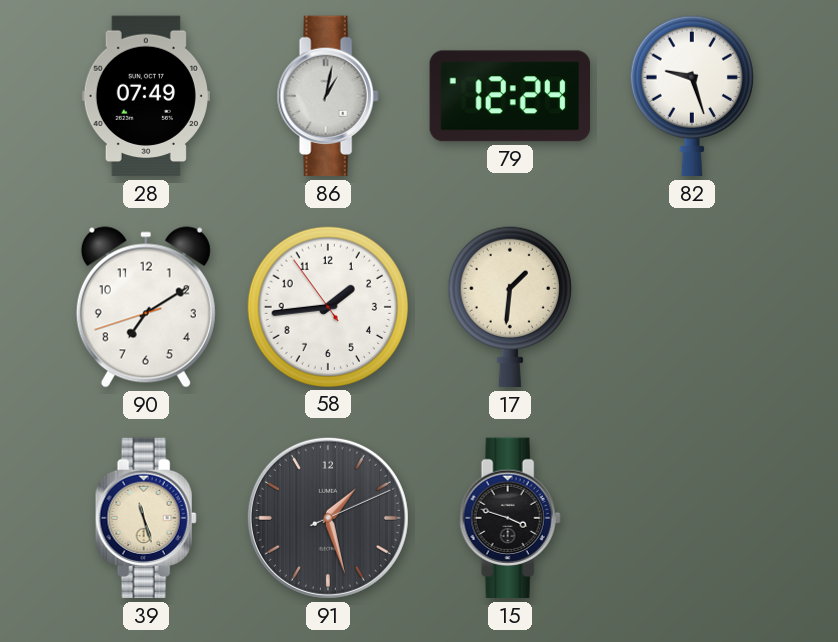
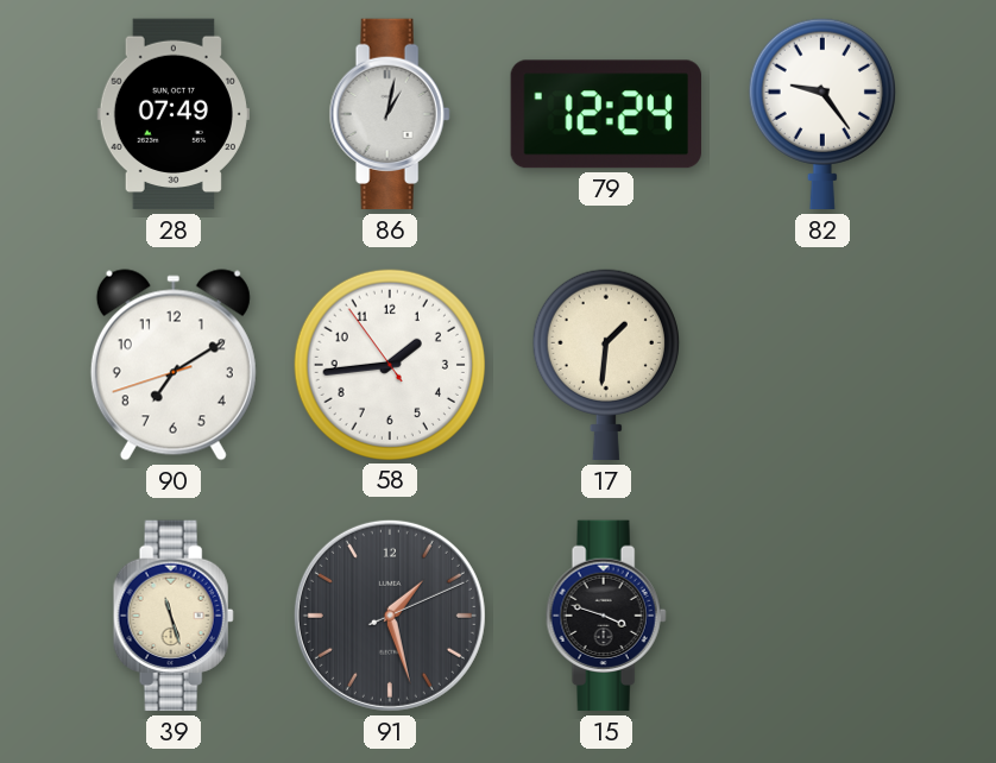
82: 9:27 -> 9:24
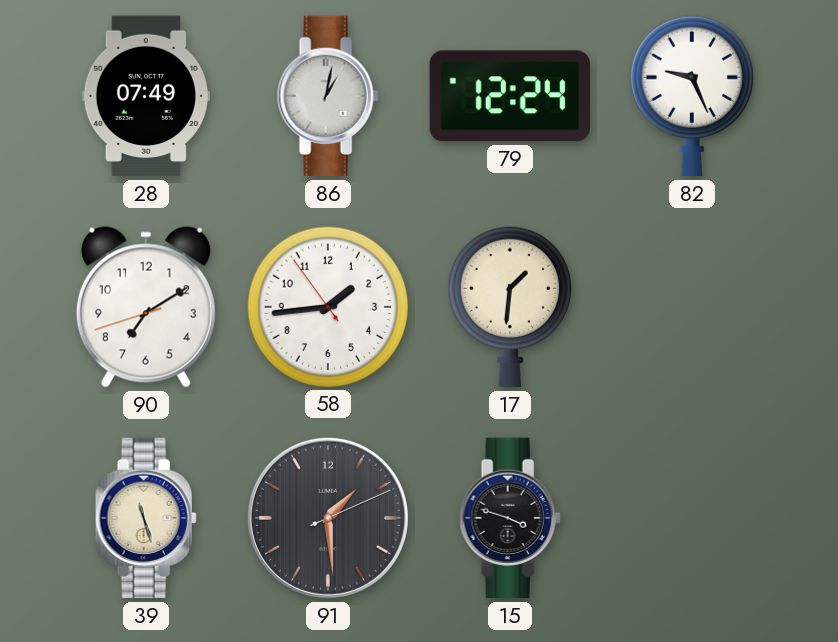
82: 9:24 -> 9:26
91: 1:27 -> 1:29
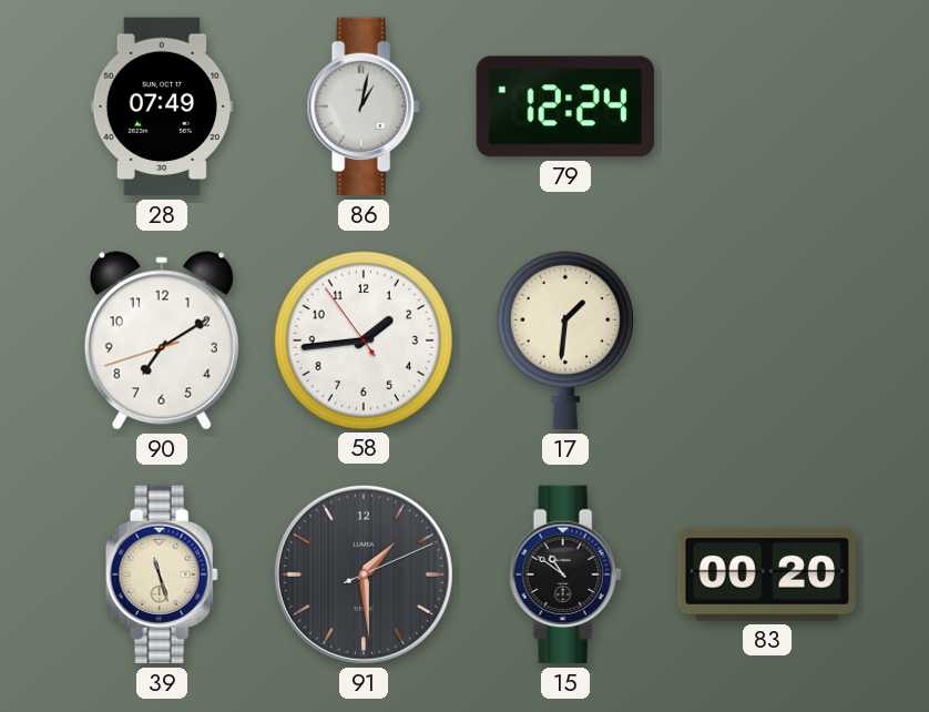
82: 9:26 -> none
15: 3:48 -> 10:51
83: none -> 00:20
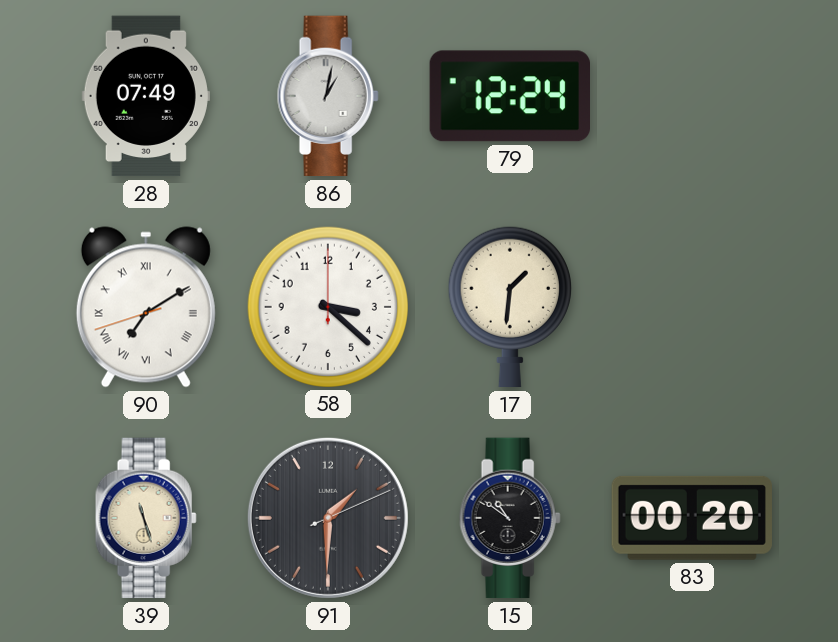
90 numerals: Arabic -> Roman
58: 1:43 -> 3:22
91: 1:29 -> 1:30
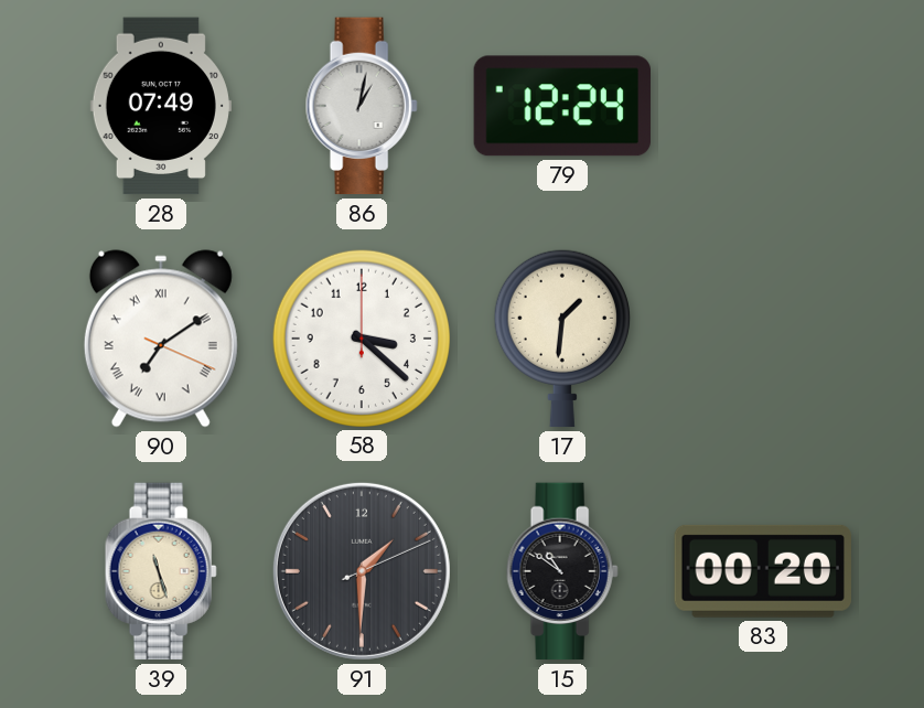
90: 7:09:42 -> 7:09:19
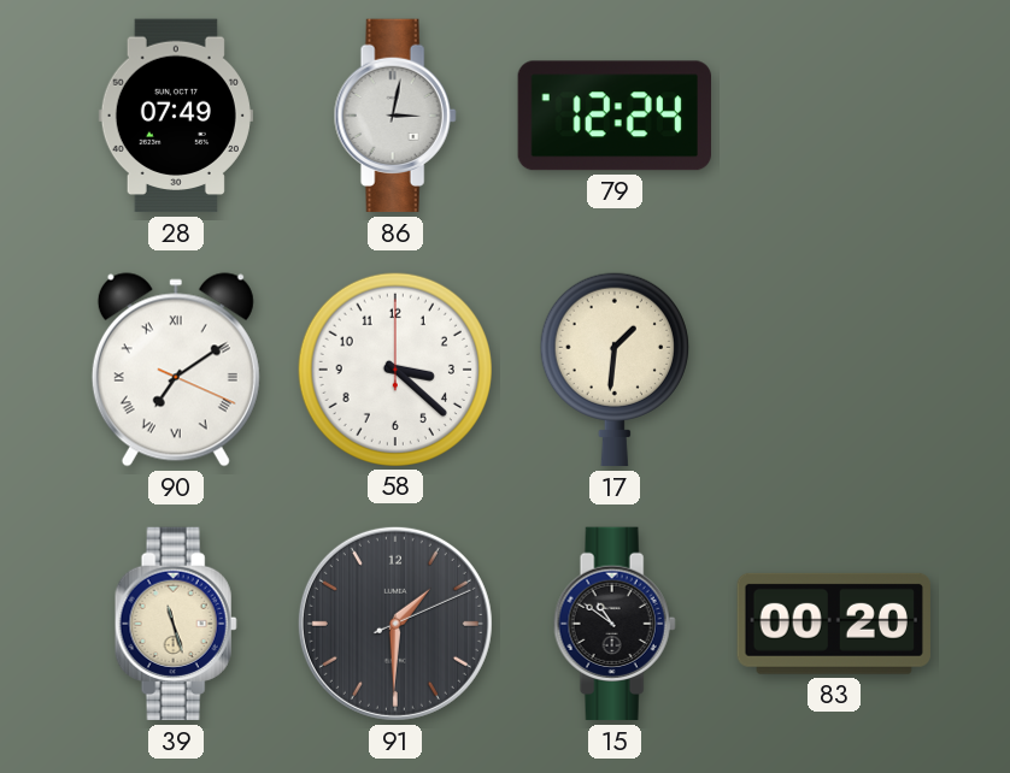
86: 1:02 -> 3:02
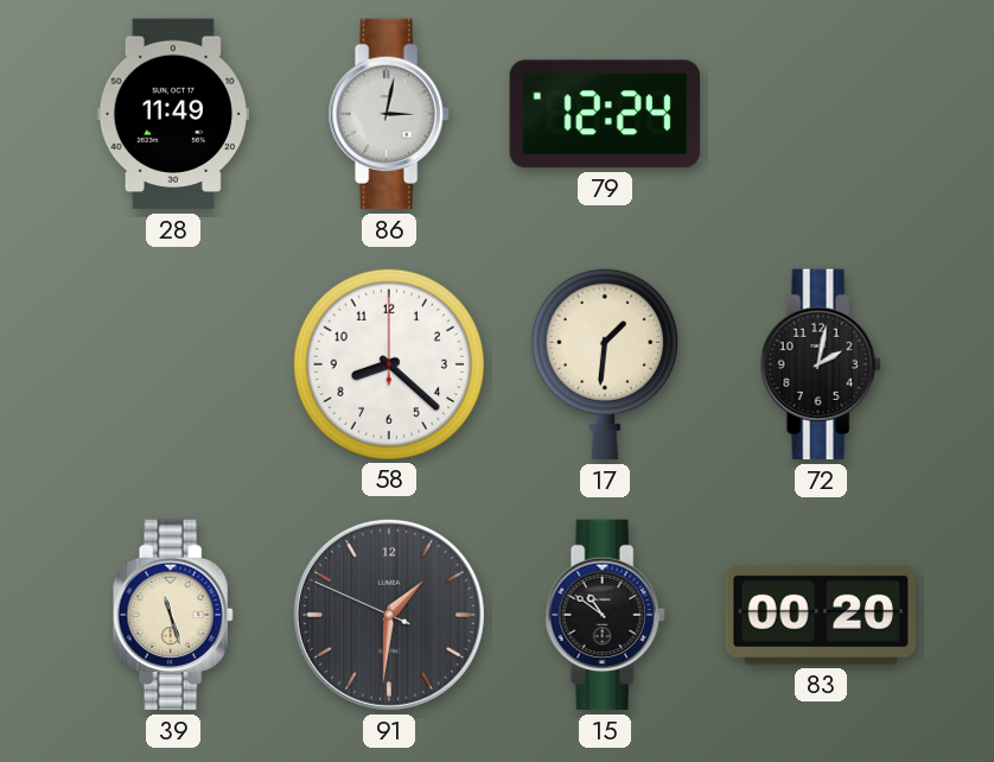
28: 07:49 -> 11:49
90: 7:09 -> none
58: 3:22 -> 8:22
72: none -> 2:02
91: 1:30:11 -> 1:30:49
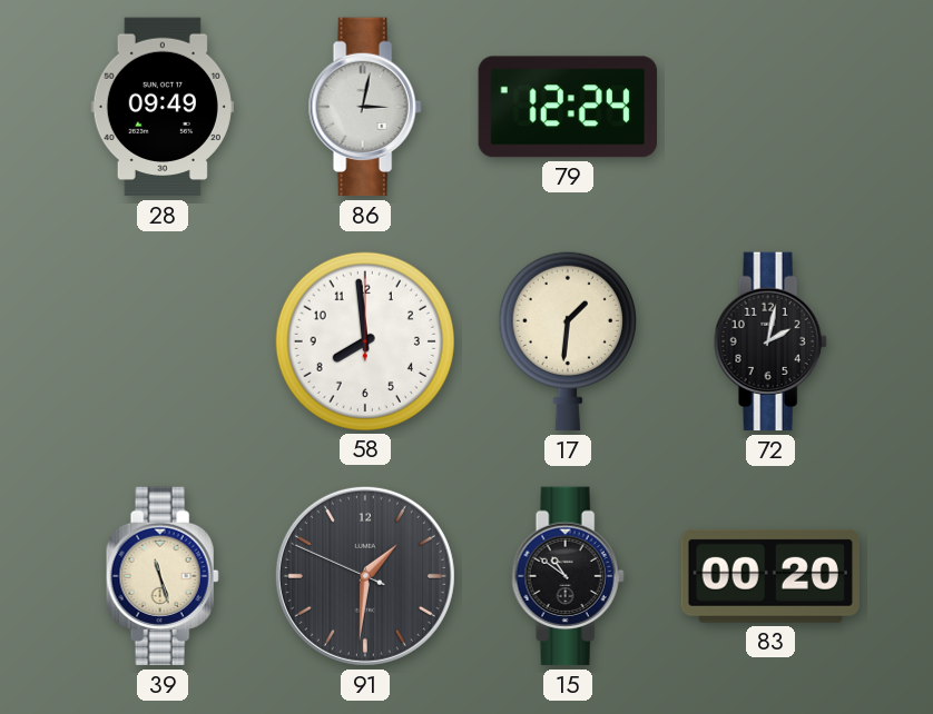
28: 11:49 -> 09:49
58: 8:22 -> 7:59
